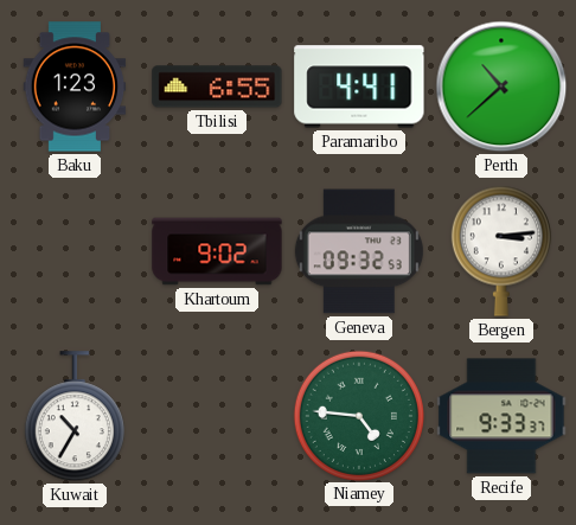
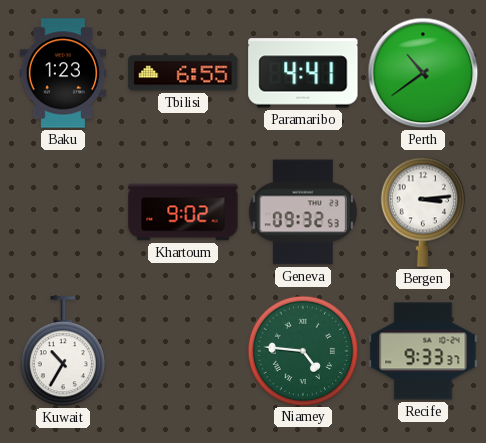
Perth: 10:38 -> 10:39
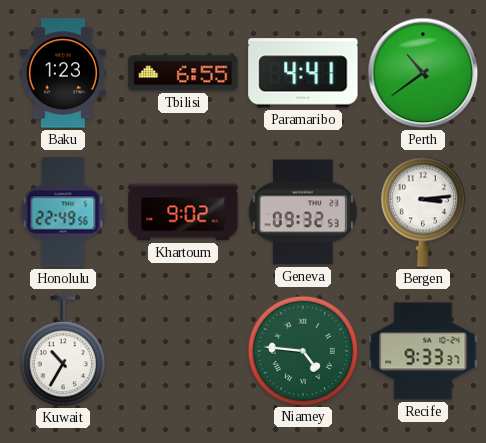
Honolulu: none -> 22:49
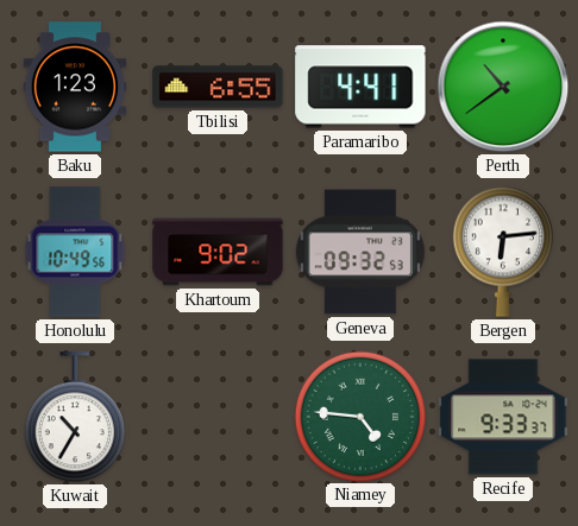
Honolulu: 22:49 -> 10:49
Bergen: 3:14 -> 6:14
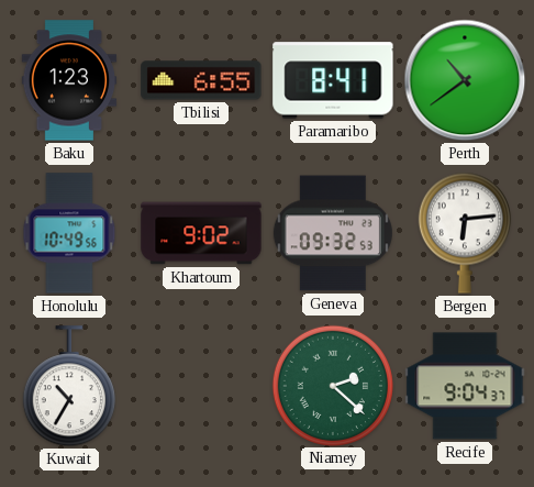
Paramaribo: 4:41 -> 8:41
Niamey: 4:46 -> 2:22
Recife: 9:33 -> 9:04
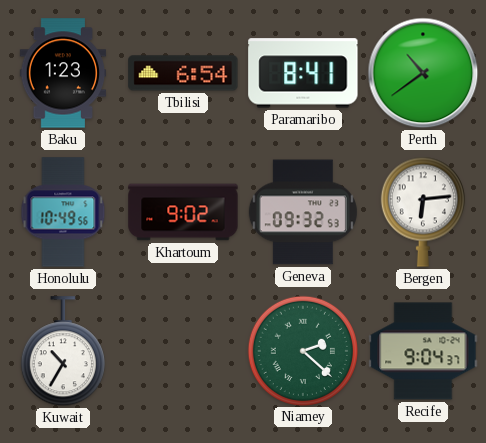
Tbilisi: 6:55 -> 6:54
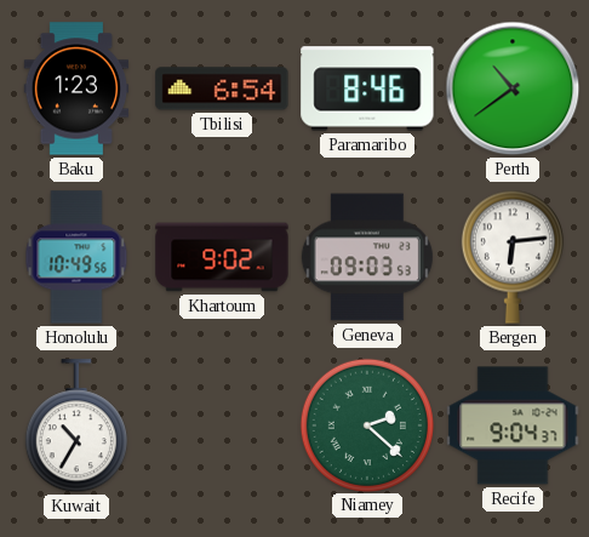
Paramaribo: 8:41 -> 8:46
Geneva: 09:32 -> 09:03
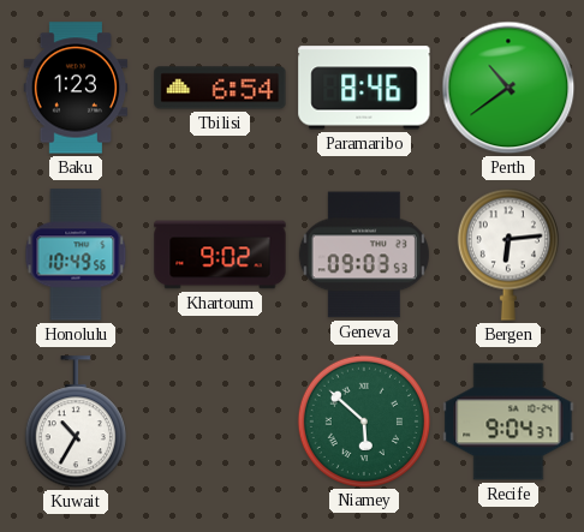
Niamey: 2:22 -> 5:52
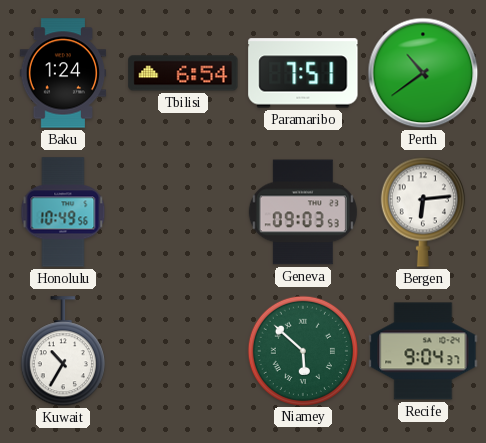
Baku: 1:23 -> 1:24
Paramaribo: 8:46 -> 7:51
Khartoum: 9:02 -> none
